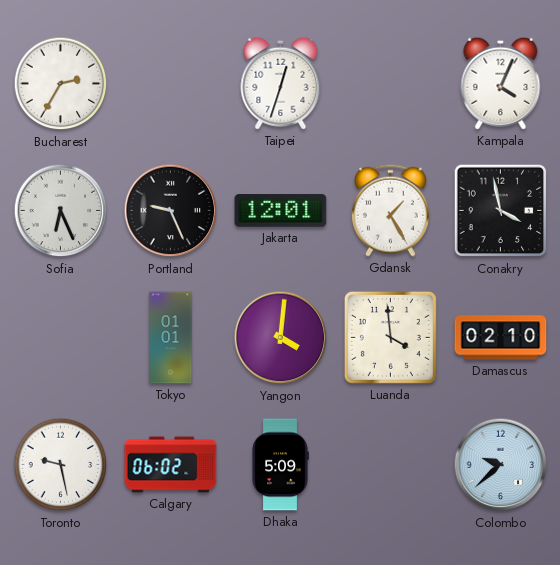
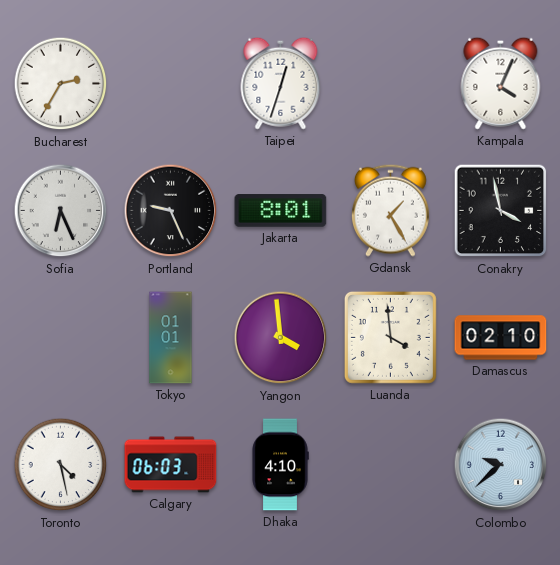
Jakarta: 12:01 -> 8:01
Yangon: 4:01 -> 3:59
Toronto: 9:28 -> 4:28
Calgary: 06:02 -> 06:03
Dhaka: 5:09 -> 4:10
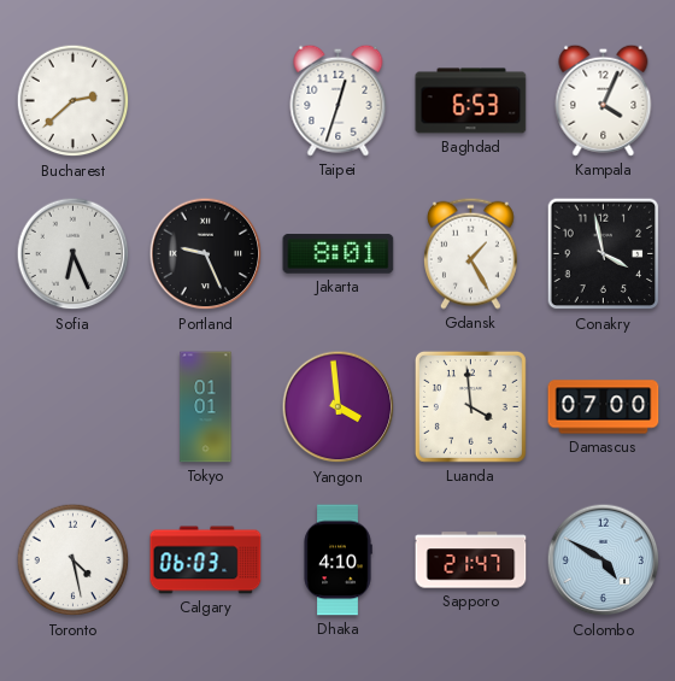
Bucharest: 2:35 -> 2:38
Baghdad: none -> 6:53
Damascus: 02:10 -> 07:00
Sapporo: none -> 21:47
Colombo: 9:38 -> 4:50
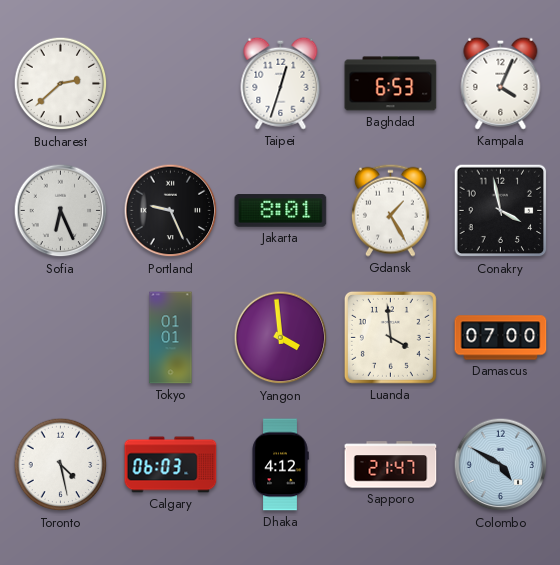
Dhaka: 4:10 -> 4:12
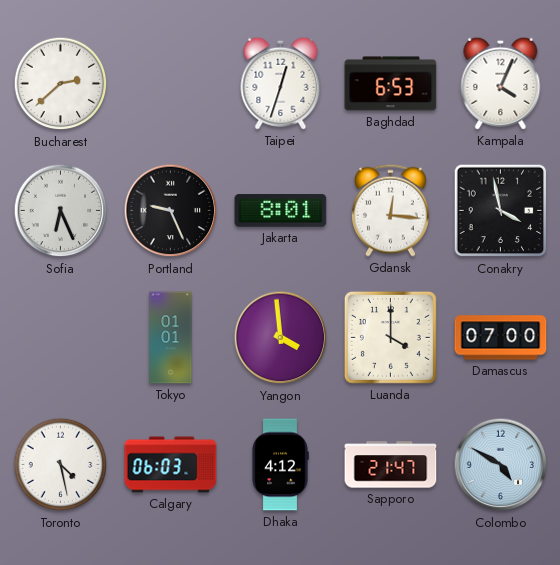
Gdansk: 1:25 -> 12:16
Luanda: 3:59 -> 4:00
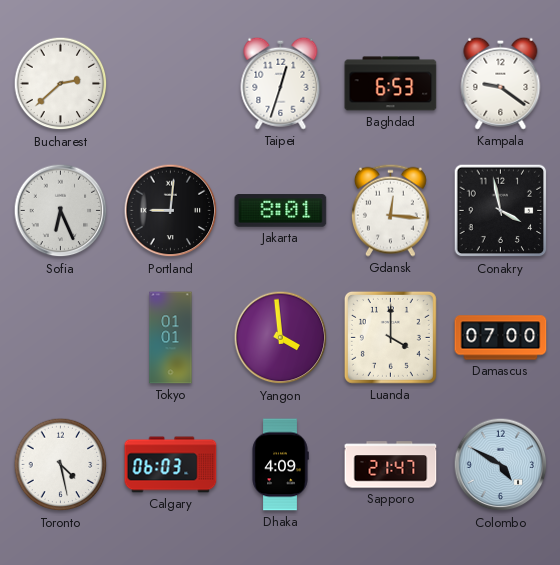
Kampala: 4:04 -> 9:21
Portland: 9:26 -> 9:01
Dhaka: 4:12 -> 4:09
